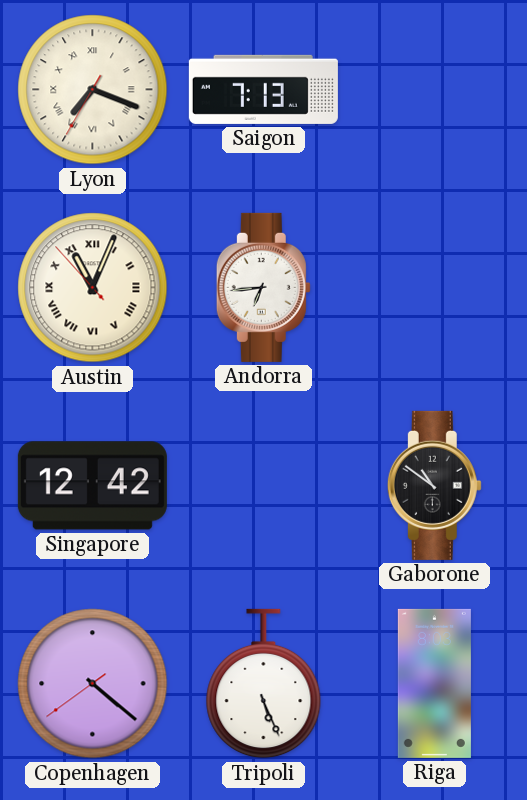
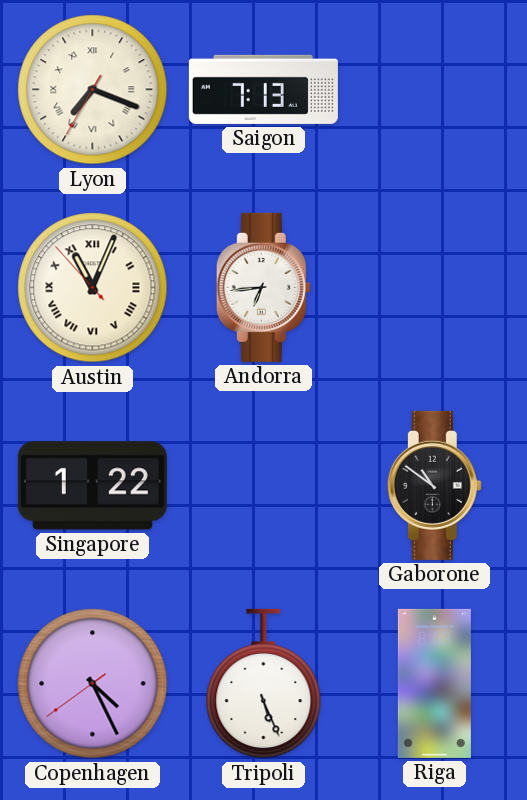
Singapore: 12:42 -> 1:22
Copenhagen: 4:21 -> 4:25
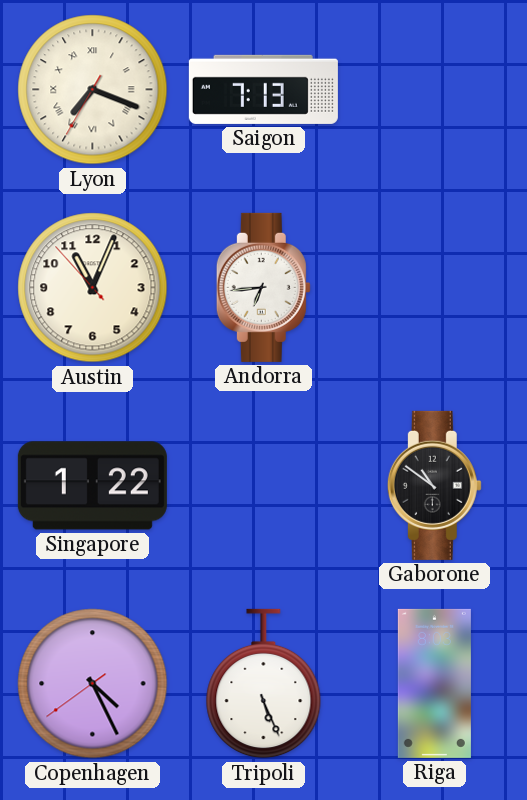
Austin numerals: Roman -> Arabic
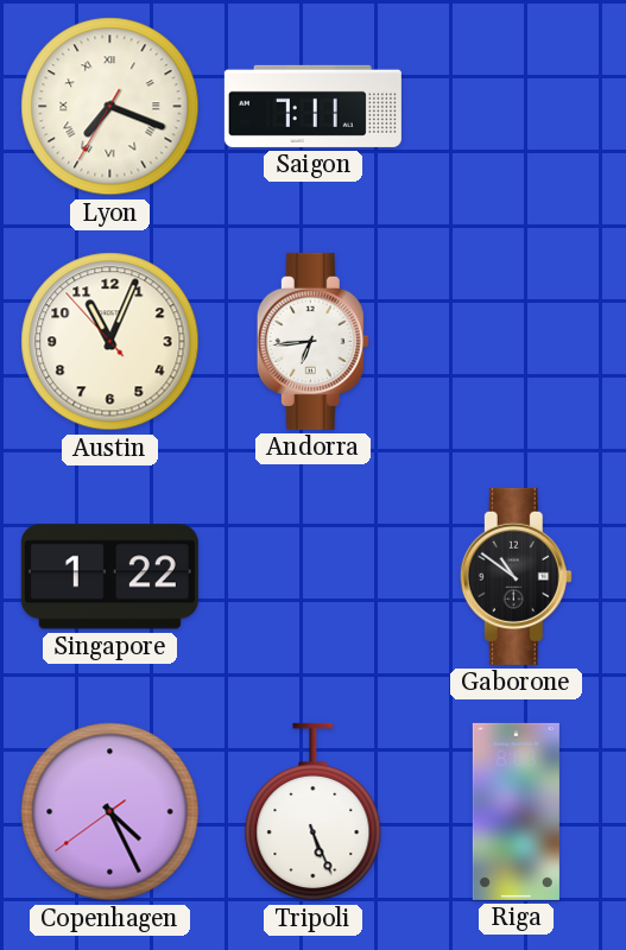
Saigon: 7:13 -> 7:11
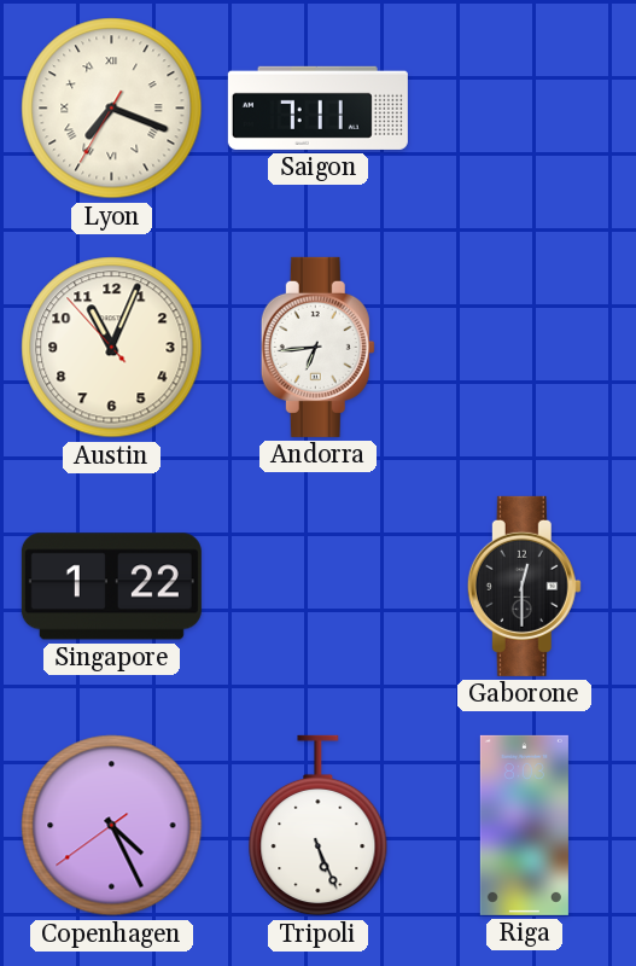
Gaborone: 10:51 -> 12:30
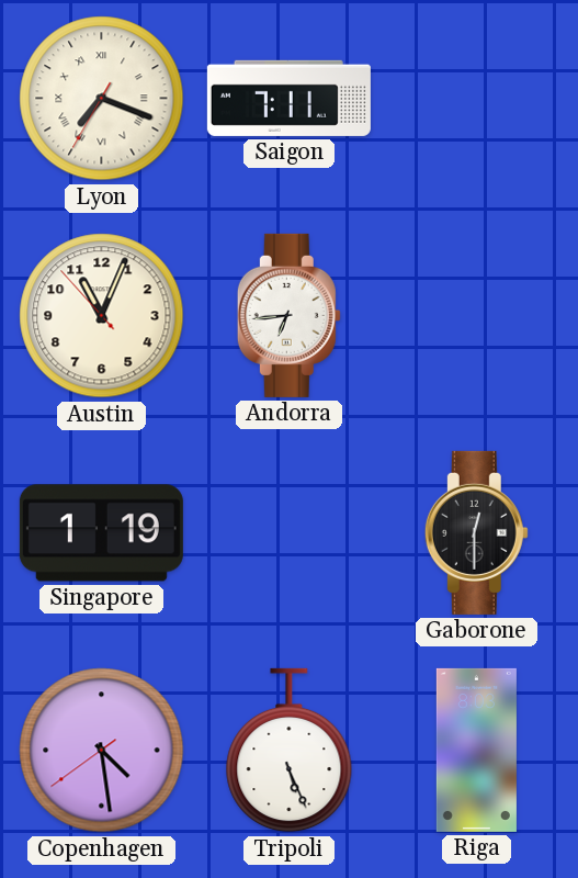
Singapore: 1:22 -> 1:19
Copenhagen: 4:25 -> 4:28
